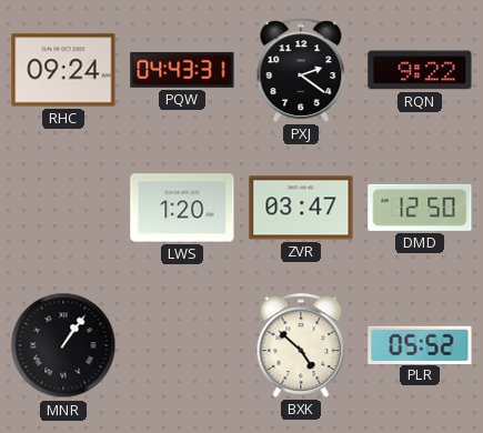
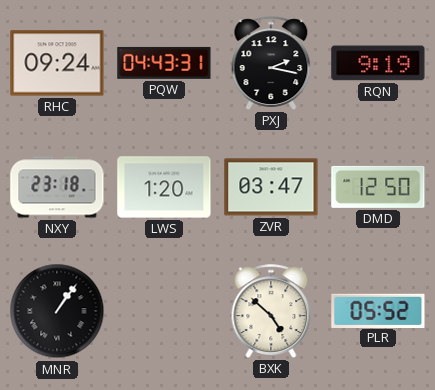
PXJ: 2:21 -> 2:17
RQN: 9:22 -> 9:19
NXY: none -> 23:18
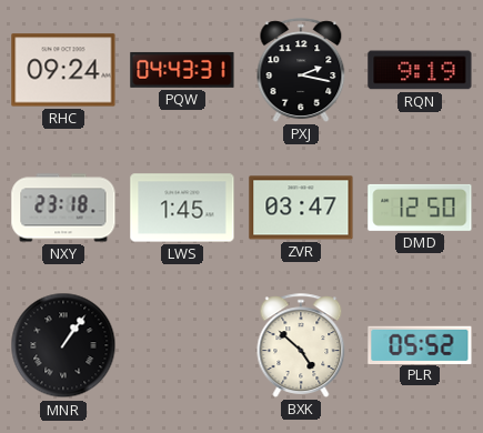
LWS: 1:20 -> 1:45
